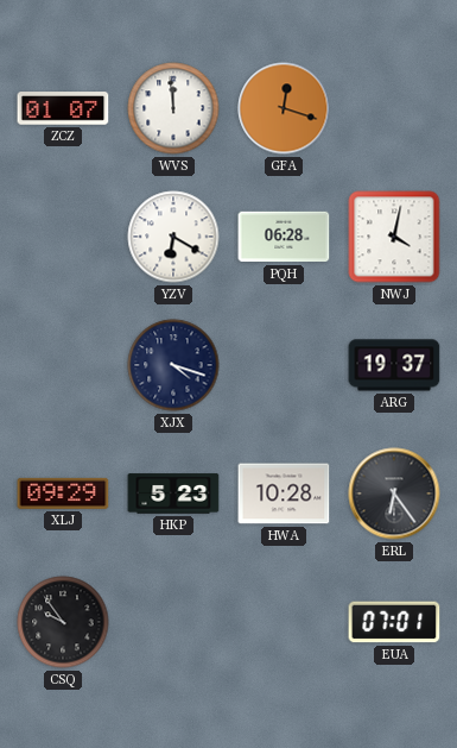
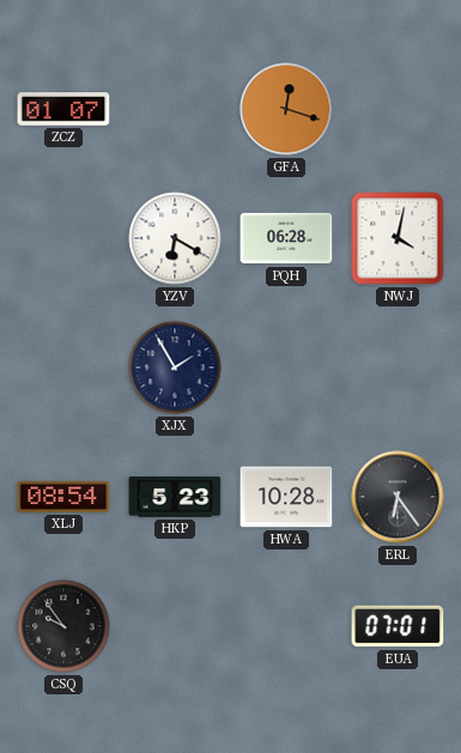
WVS: 11:59 -> none
XJX: 4:18 -> 1:55
ARG: 19:37 -> none
XLJ: 09:29 -> 08:54
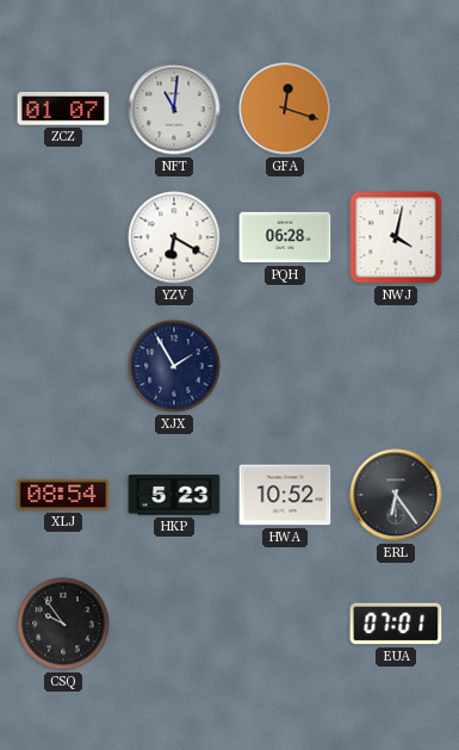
NFT: none -> 11:01
HWA: 10:28 -> 10:52
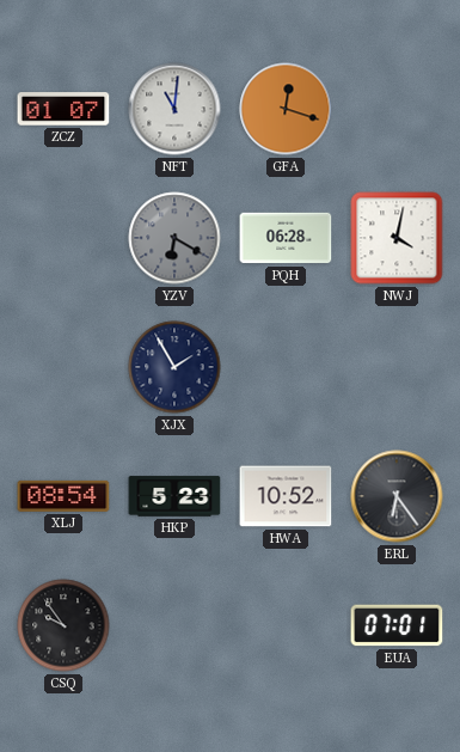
YZV dial: white -> grey
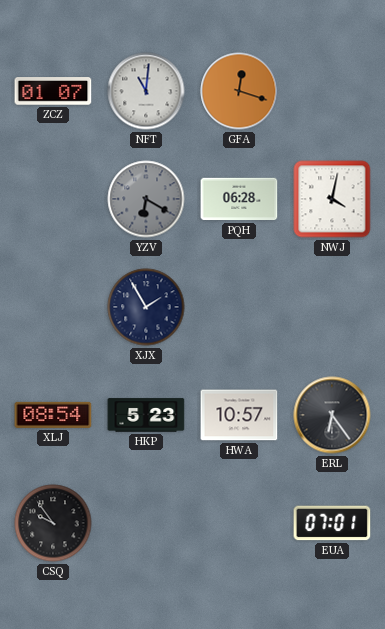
HWA: 10:52 -> 10:57
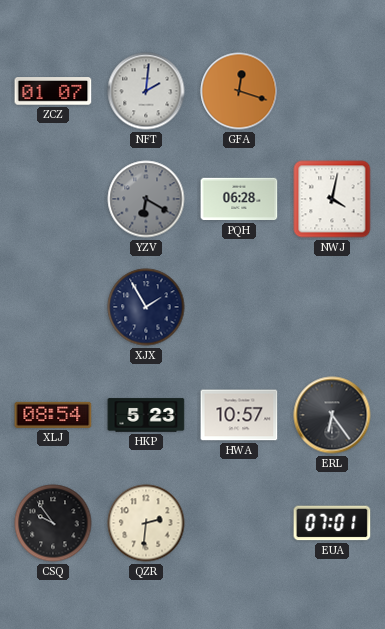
NFT: 11:01 -> 2:01
QZR: none -> 2:31
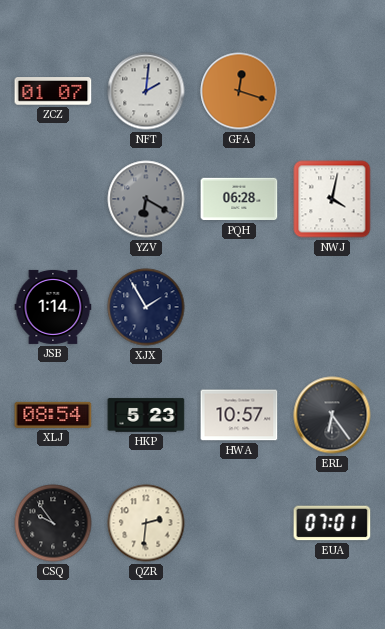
JSB: none -> 1:14
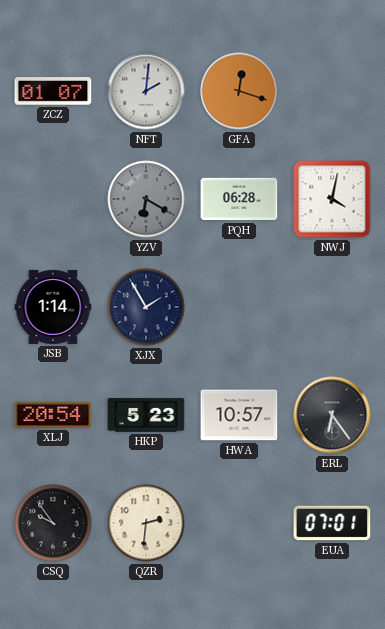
XLJ: 08:54 -> 20:54
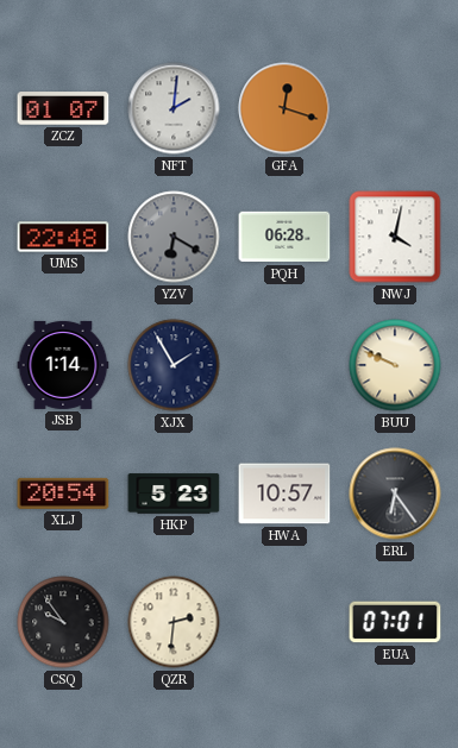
UMS: none -> 22:48
BUU: none -> 9:49
